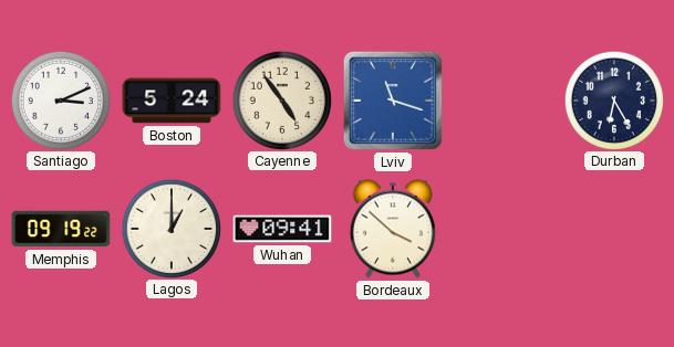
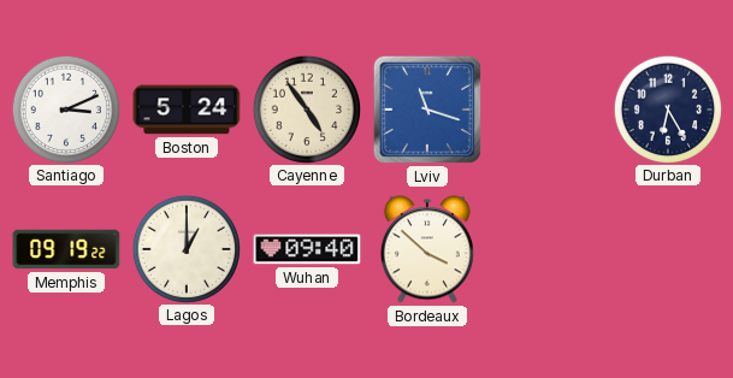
Wuhan: 09:41 -> 09:40
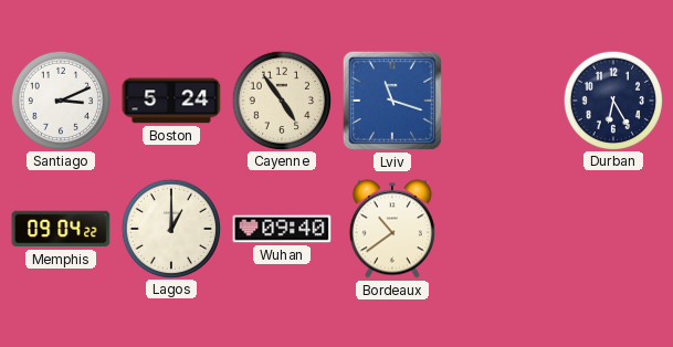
Memphis: 09:19 -> 09:04
Bordeaux: 3:52 -> 10:39
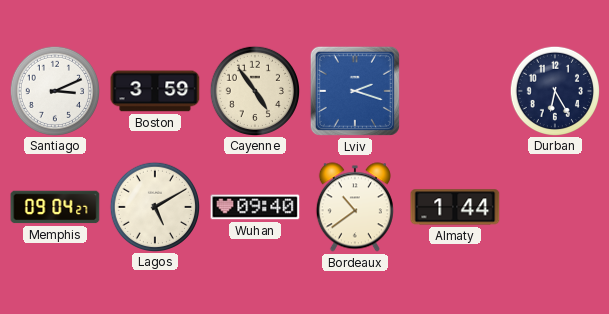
Boston: 5:24 -> 3:59
Lviv: 11:18 -> 2:18
Memphis: 09:04:22 -> 09:04:27
Lagos: 1:00 -> 5:10
Almaty: none -> 1:44
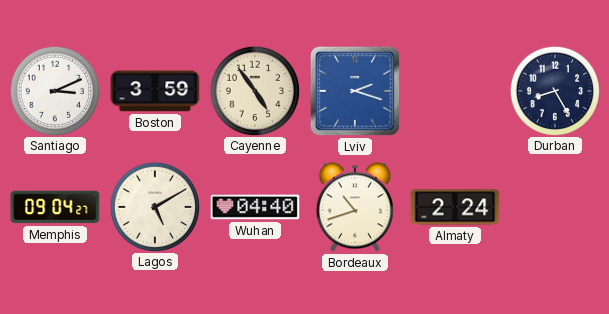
Durban: 6:25 -> 8:25
Wuhan: 09:40 -> 04:40
Bordeaux: 10:39 -> 10:42
Almaty: 1:44 -> 2:24
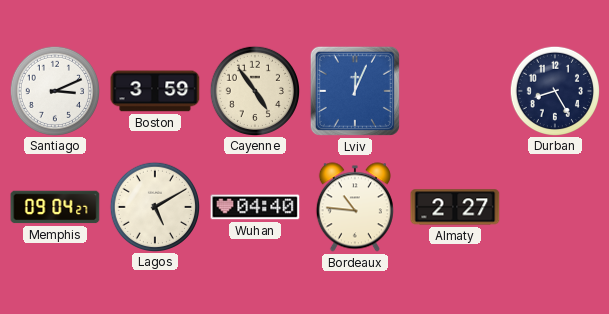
Lviv: 2:18 -> 12:04
Bordeaux: 10:42 -> 10:46
Almaty: 2:24 -> 2:27
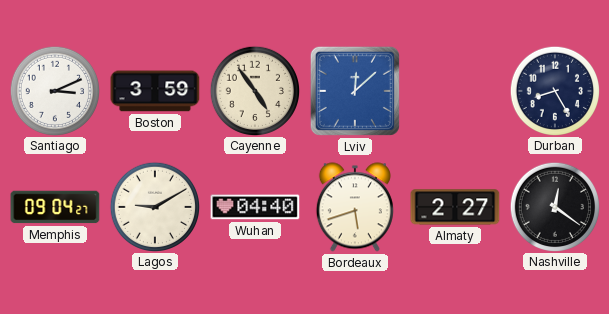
Lviv: 12:04 -> 12:08
Lagos: 5:10 -> 9:10
Bordeaux: 10:46 -> 5:42
Nashville: none -> 12:21
